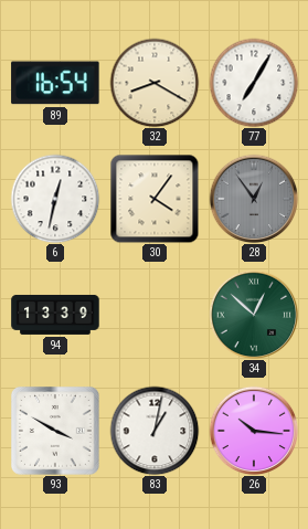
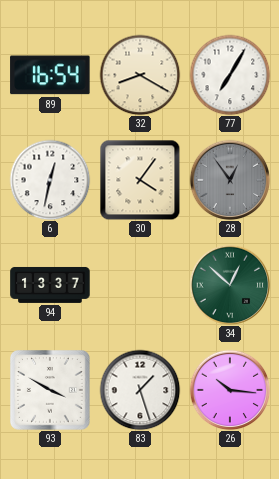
94: 13:39 -> 13:37
83: 1:02 -> 1:27
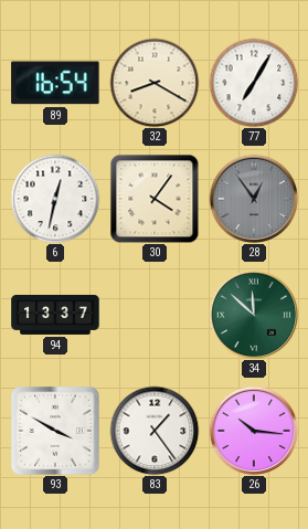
34: 12:52 -> 11:52
83: 1:27 -> 1:24
